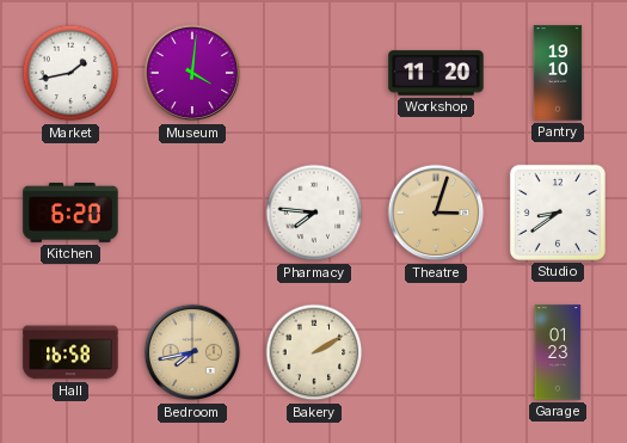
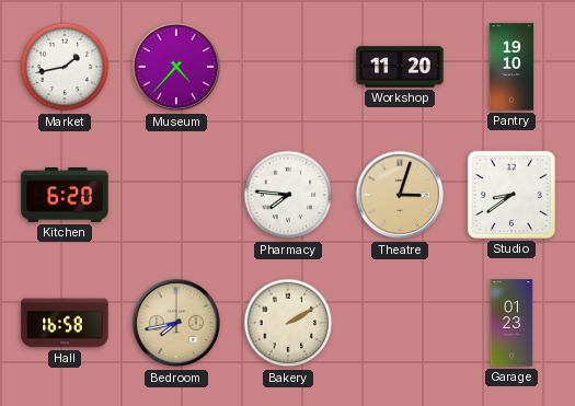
Museum: 4:01 -> 4:37
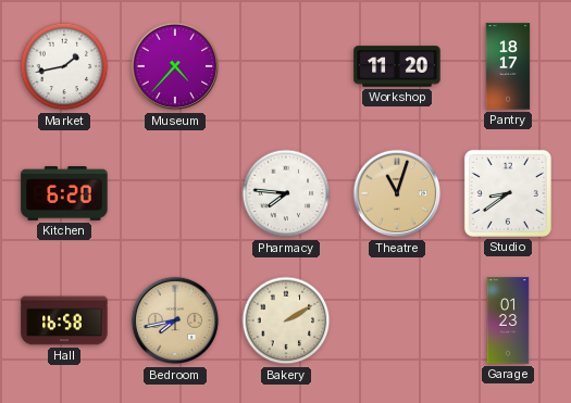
Pantry: 19:10 -> 18:17
Theatre: 3:03 -> 11:03
